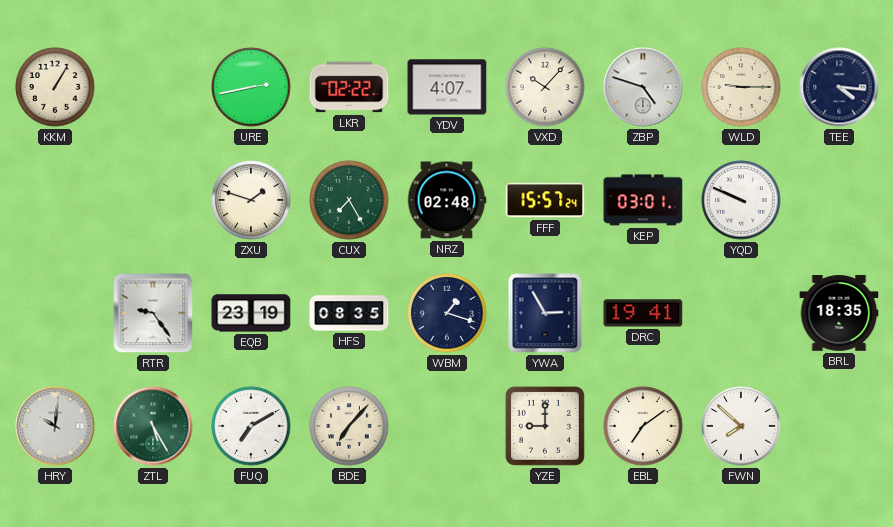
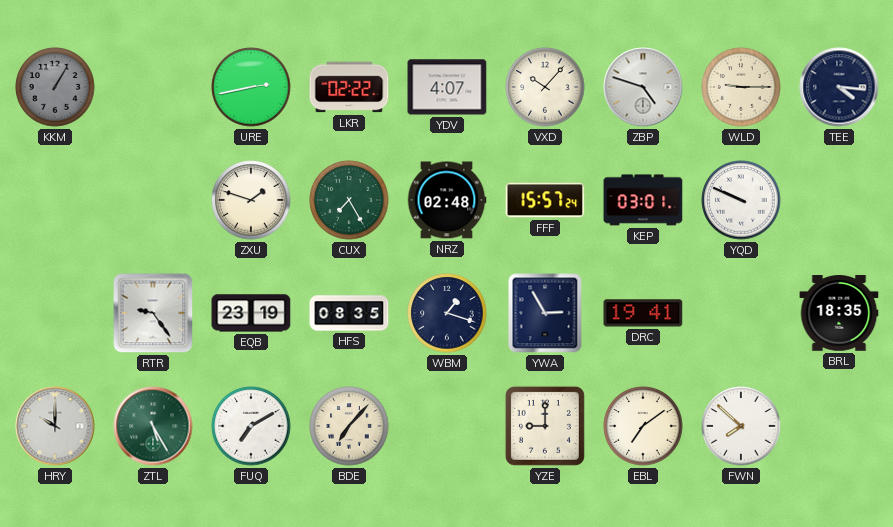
KKM dial: cream -> grey
HRY: 10:01 -> 10:00
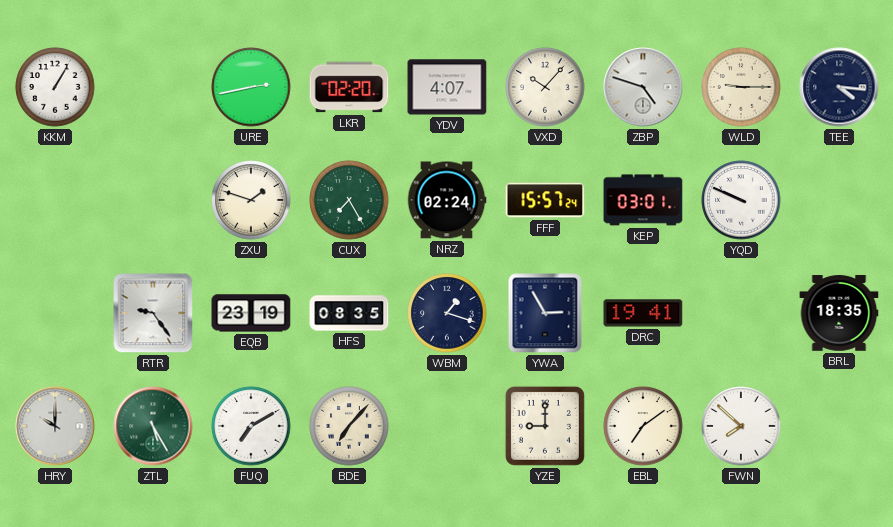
KKM dial: grey -> white
LKR: 02:22 -> 02:20
NRZ: 02:48 -> 02:24
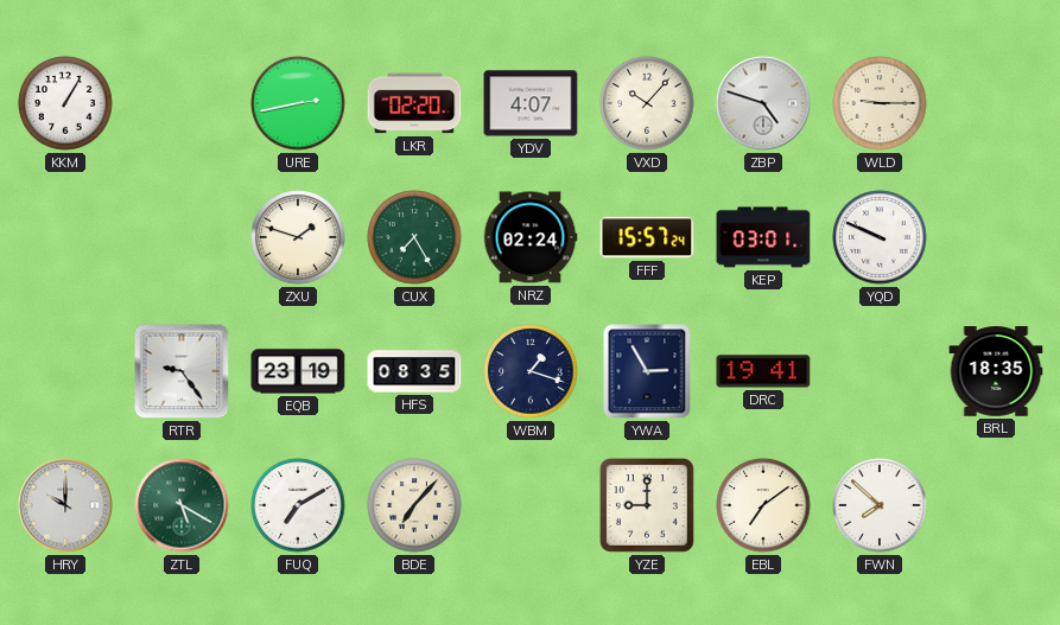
TEE: 4:16 -> none
ZTL: 5:25 -> 5:20
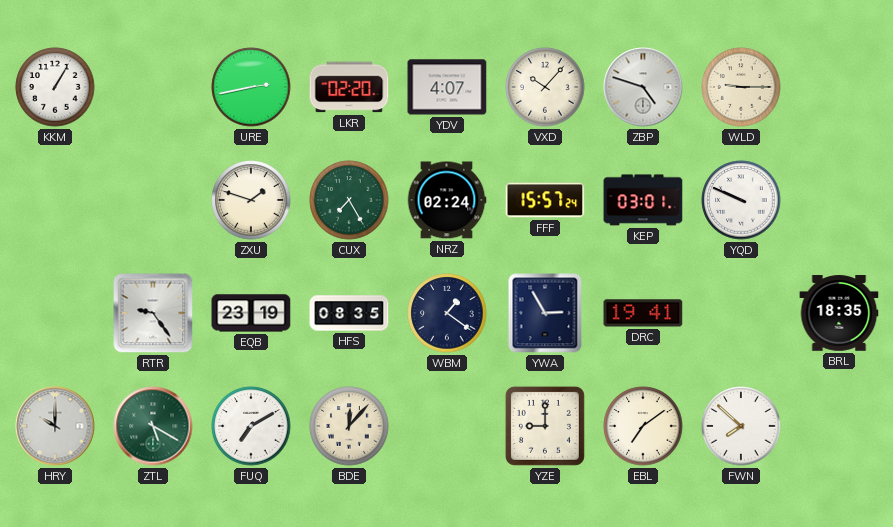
WBM: 1:18 -> 1:21
BDE: 7:07 -> 12:07
